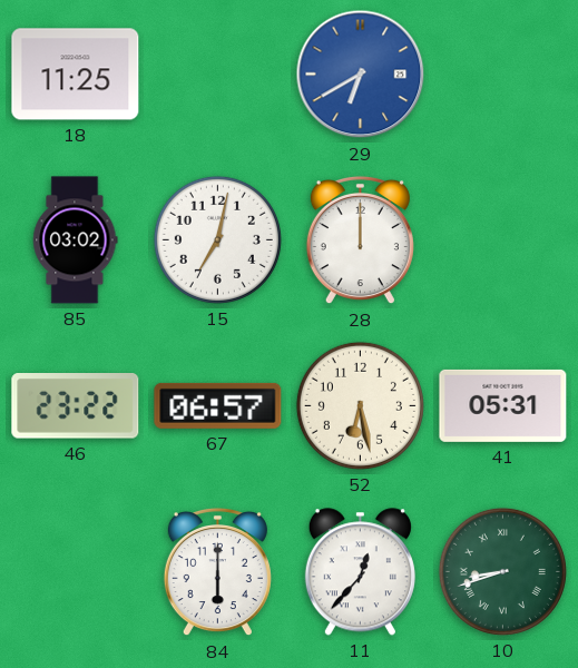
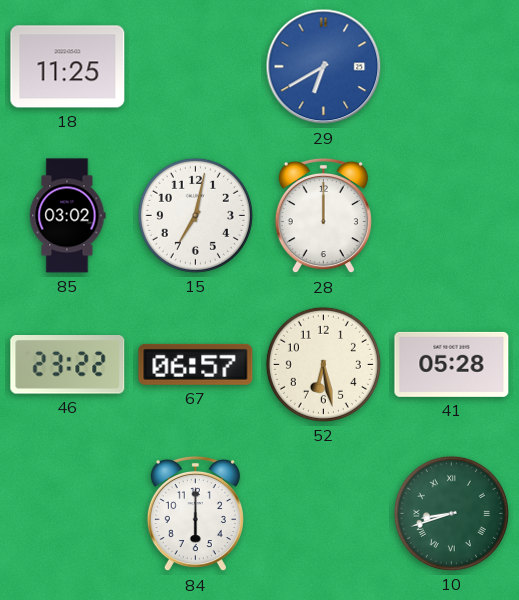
41: 05:31 -> 05:28
11: 12:37 -> none
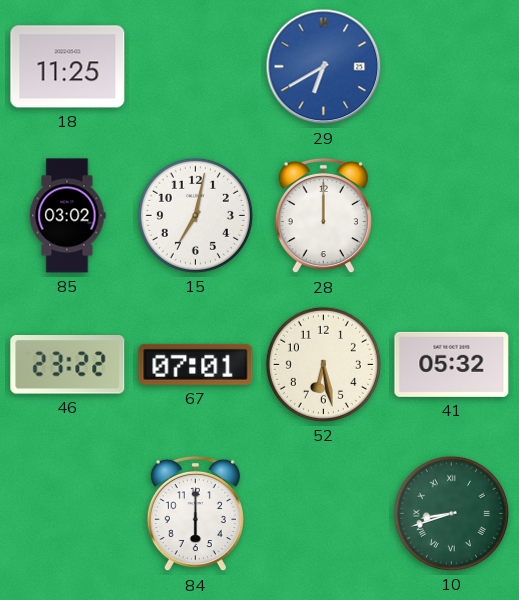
67: 06:57 -> 07:01
41: 05:28 -> 05:32
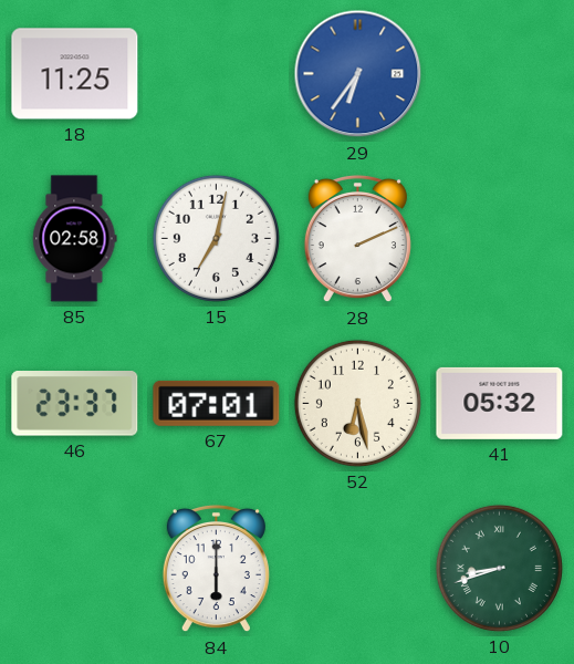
29: 6:40 -> 6:36
85: 03:02 -> 02:58
28: 12:00 -> 2:11
46: 23:22 -> 23:37
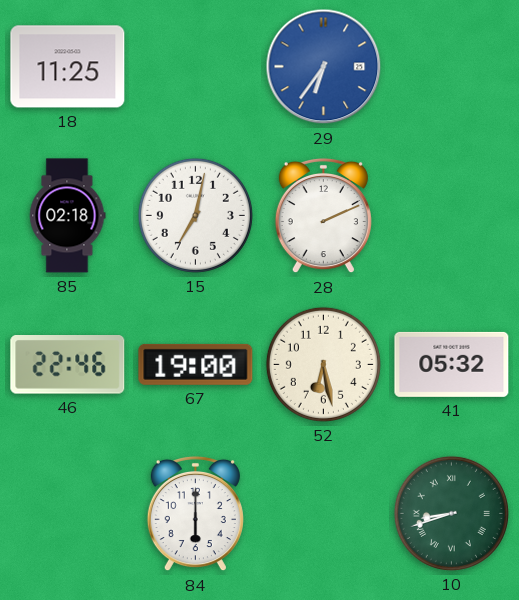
85: 02:58 -> 02:18
46: 23:37 -> 22:46
67: 07:01 -> 19:00
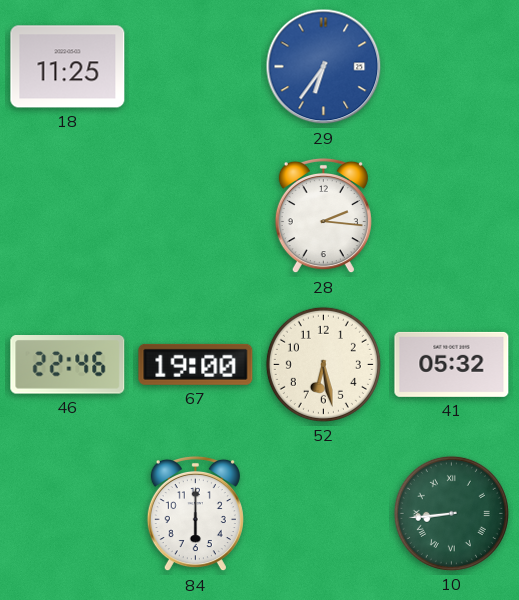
85: 02:18 -> none
15: 7:02 -> none
28: 2:11 -> 2:16
10: 8:42 -> 8:44
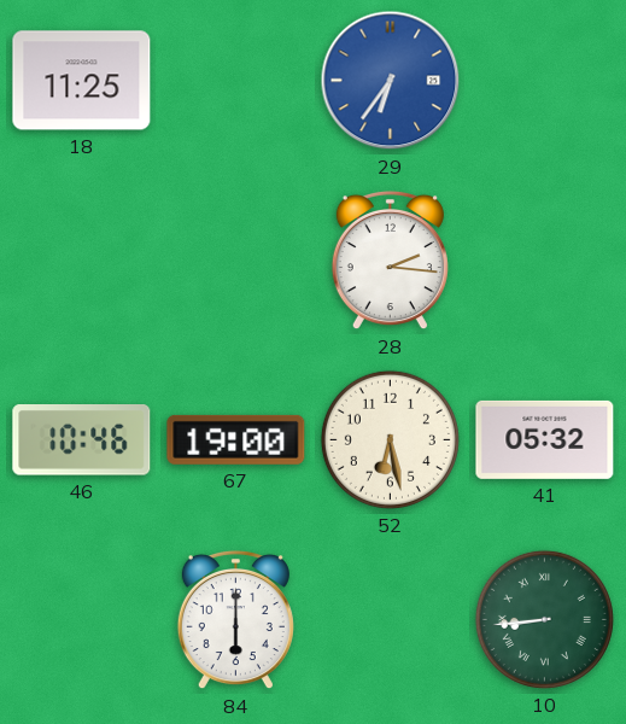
46: 22:46 -> 10:46
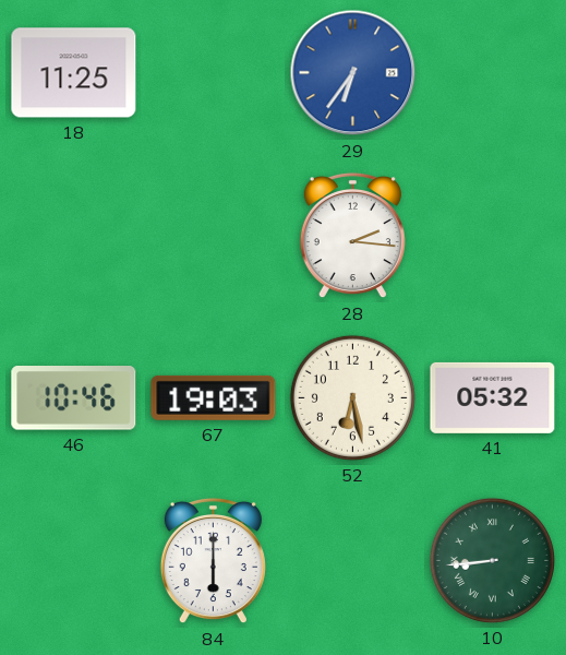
67: 19:00 -> 19:03
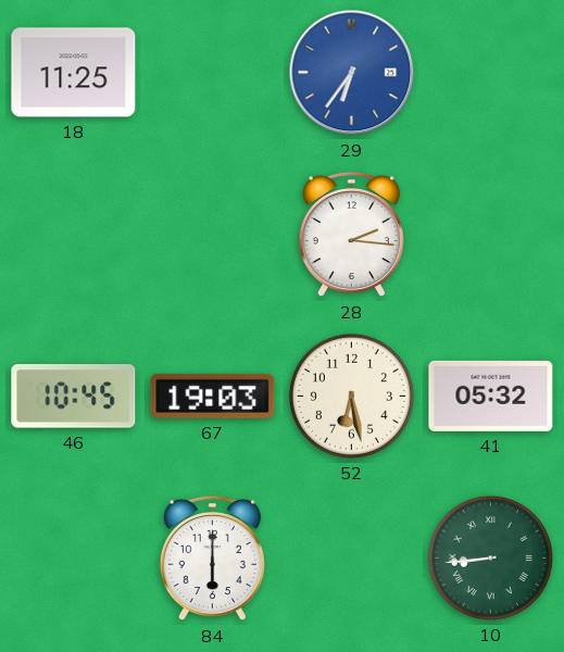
46: 10:46 -> 10:45
